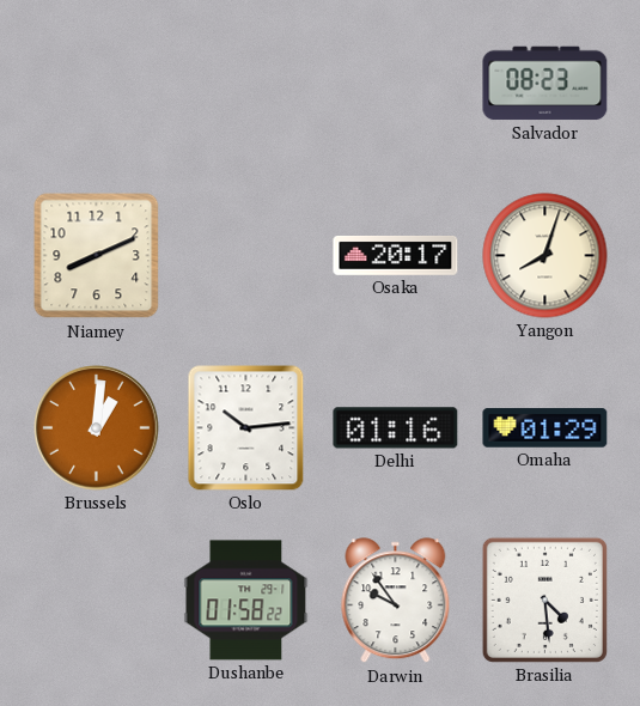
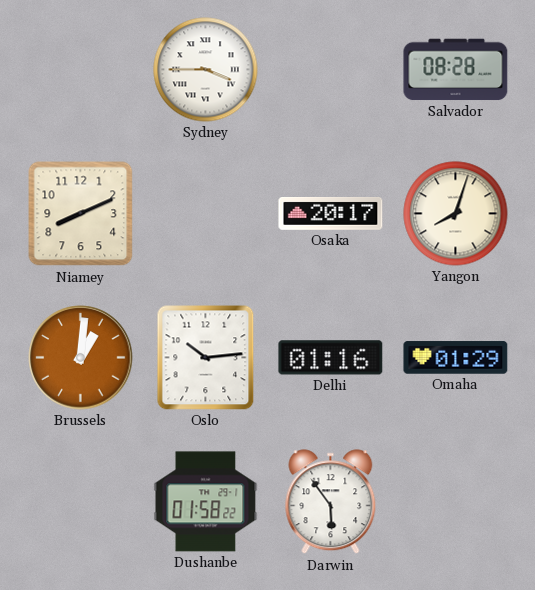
Sydney: none -> 3:45
Salvador: 08:23 -> 08:28
Darwin: 9:54 -> 5:54
Brasilia: 4:29 -> none
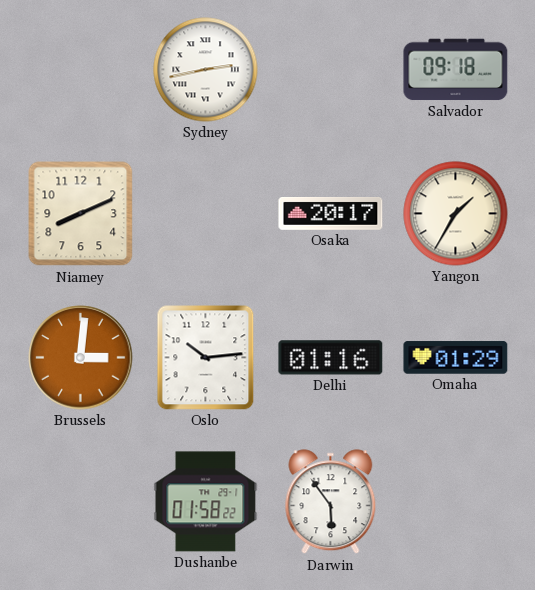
Sydney: 3:45 -> 2:43
Salvador: 08:28 -> 09:18
Yangon: 8:03 -> 1:35
Brussels: 1:01 -> 3:01
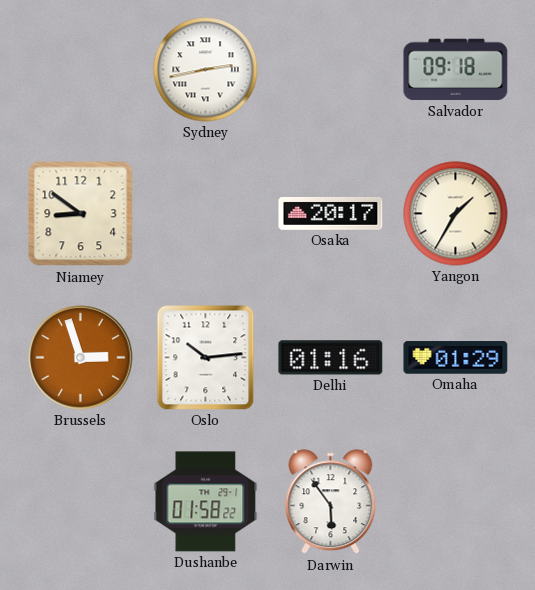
Niamey: 8:11 -> 8:51
Brussels: 3:01 -> 2:57
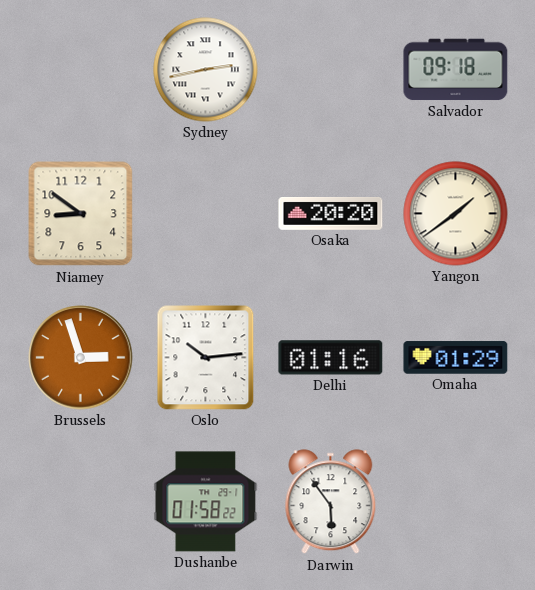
Osaka: 20:17 -> 20:20
Yangon: 1:35 -> 1:39
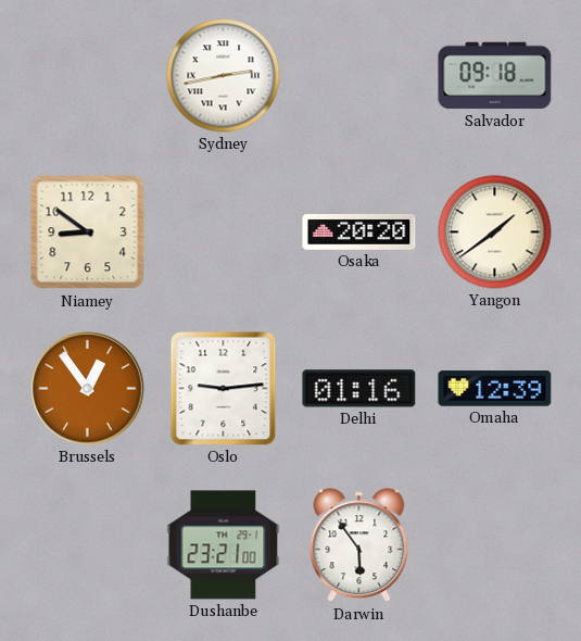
Brussels: 2:57 -> 12:54
Oslo: 10:14 -> 9:14
Omaha: 01:29 -> 12:39
Dushanbe: 01:58 -> 23:21
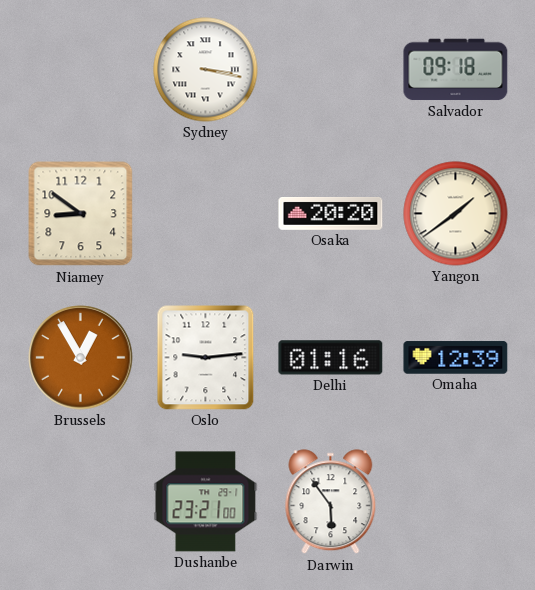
Sydney: 2:43 -> 3:17
Brussels: 12:54 -> 12:55
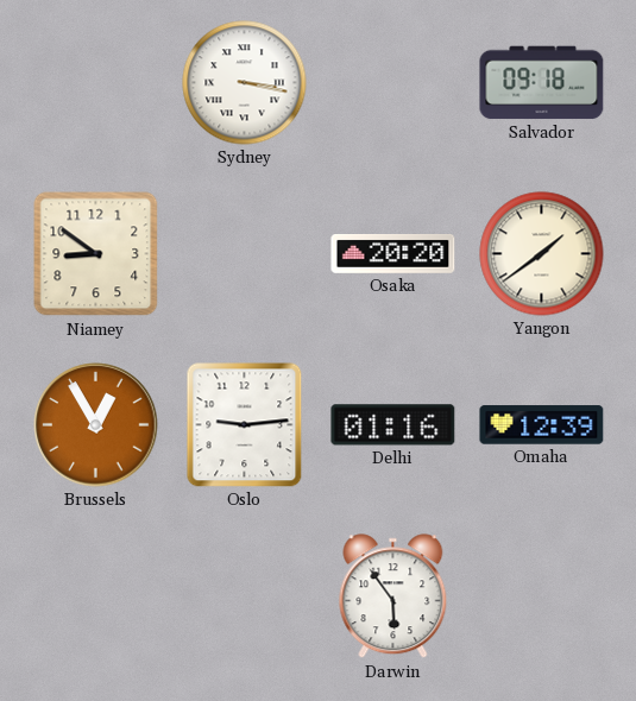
Dushanbe: 23:21 -> none
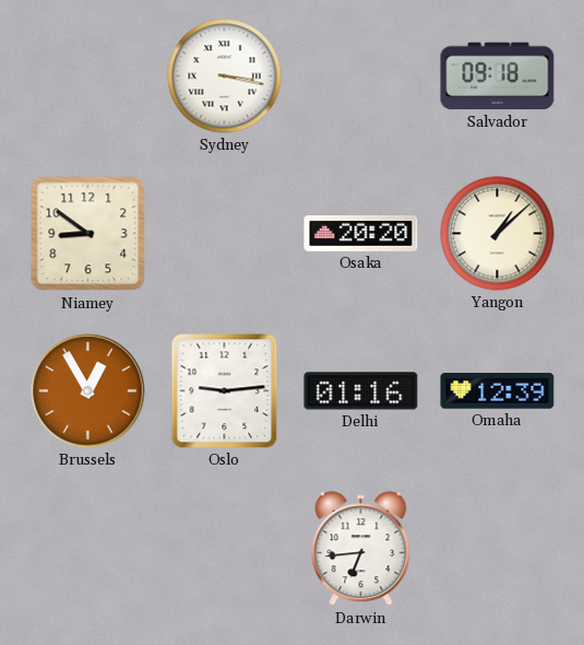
Yangon: 1:39 -> 1:08
Darwin: 5:54 -> 6:44
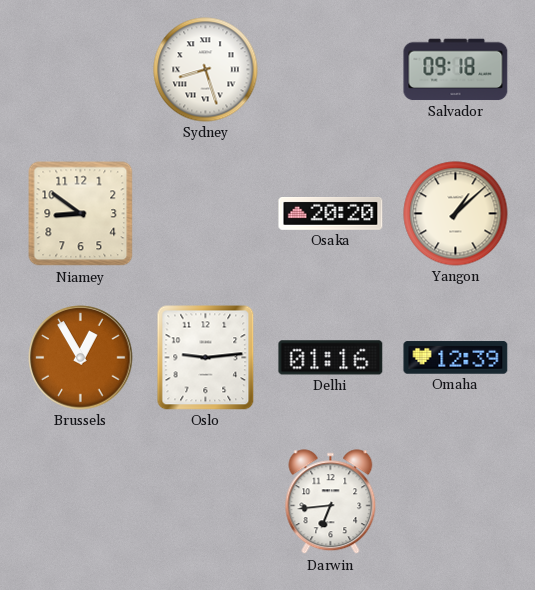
Sydney: 3:17 -> 8:27
